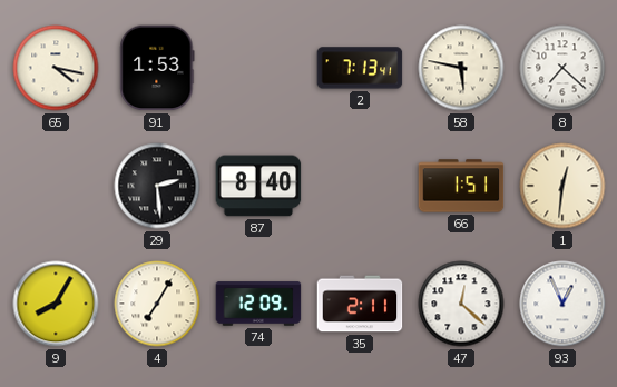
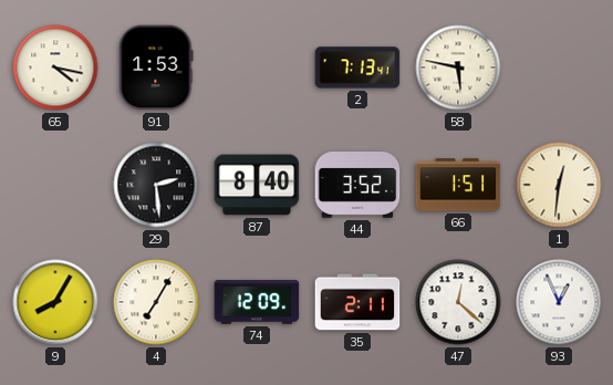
8: 7:22 -> none
44: none -> 3:52
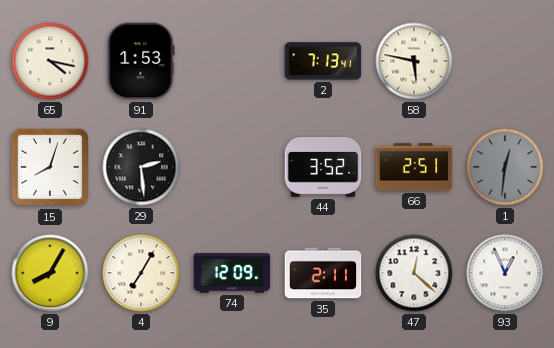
15: none -> 8:03
87: 8:40 -> none
66: 1:51 -> 2:51
1 dial: cream -> grey
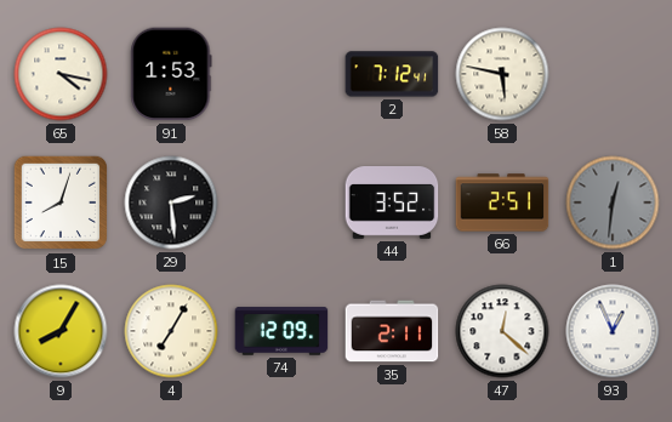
2: 7:13 -> 7:12
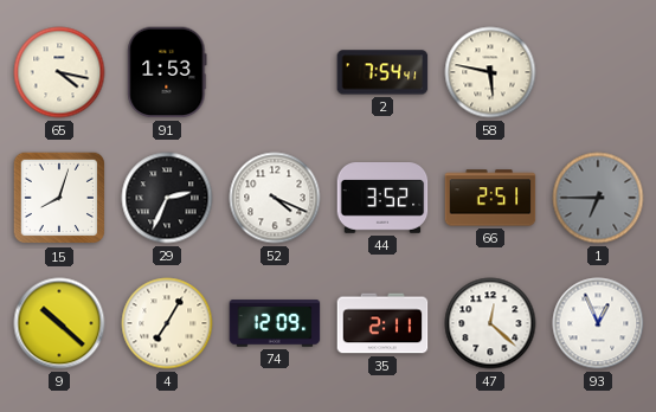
2: 7:12 -> 7:54
29: 2:29 -> 2:34
52: none -> 4:19
1: 12:31 -> 6:45
9: 8:05 -> 10:22
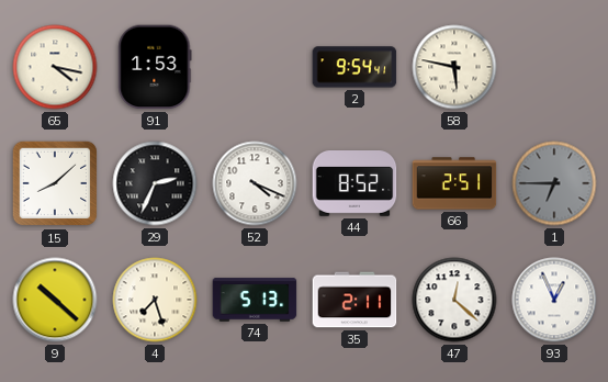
2: 7:54 -> 9:54
15: 8:03 -> 8:08
44: 3:52 -> 8:52
4: 7:05 -> 7:27
74: 12:09 -> 5:13
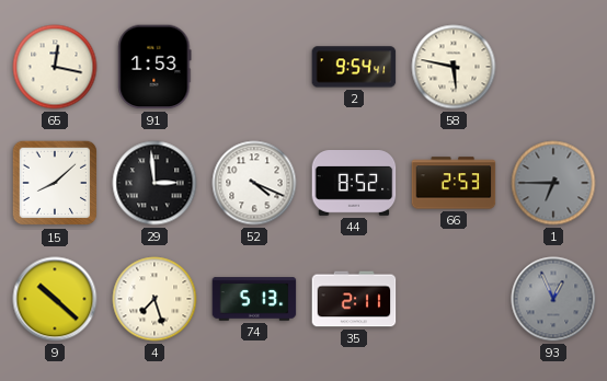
65: 4:17 -> 12:17
29: 2:34 -> 2:59
66: 2:51 -> 2:53
47: 12:22 -> none
93 dial: white -> grey
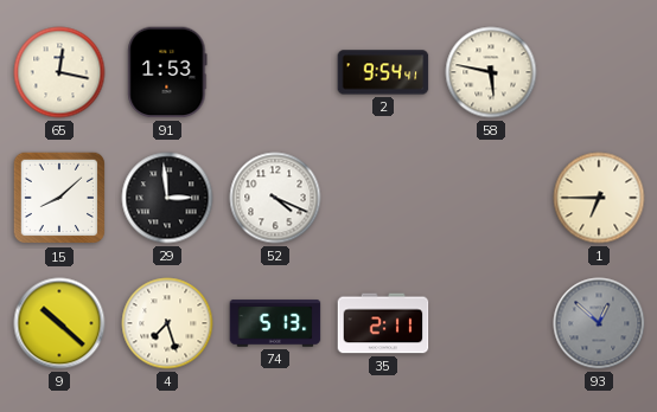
44: 8:52 -> none
66: 2:53 -> none
1 dial: grey -> cream
93: 12:56 -> 12:52
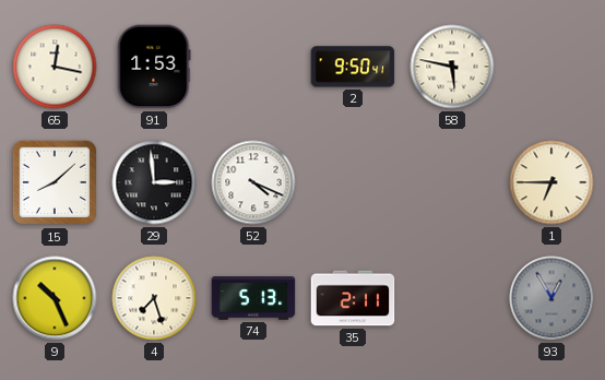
2: 9:54 -> 9:50
9: 10:22 -> 10:26
93: 12:52 -> 12:55
